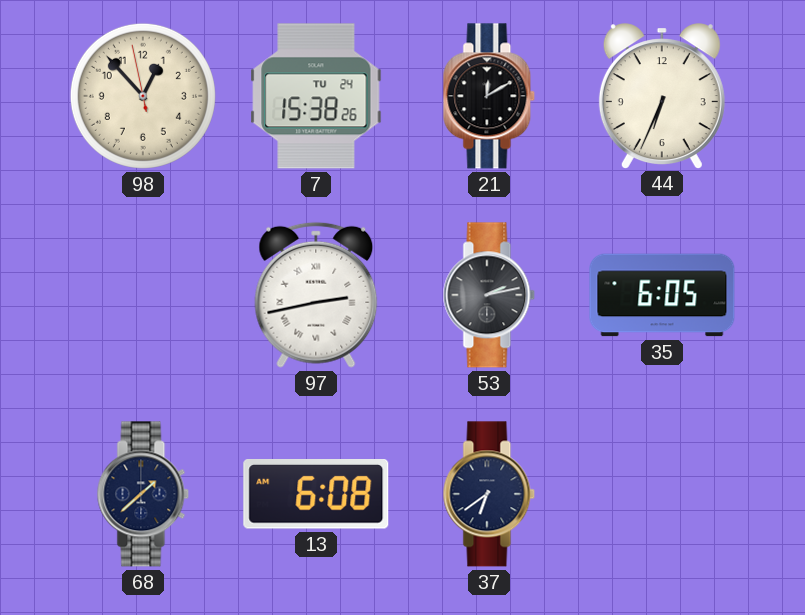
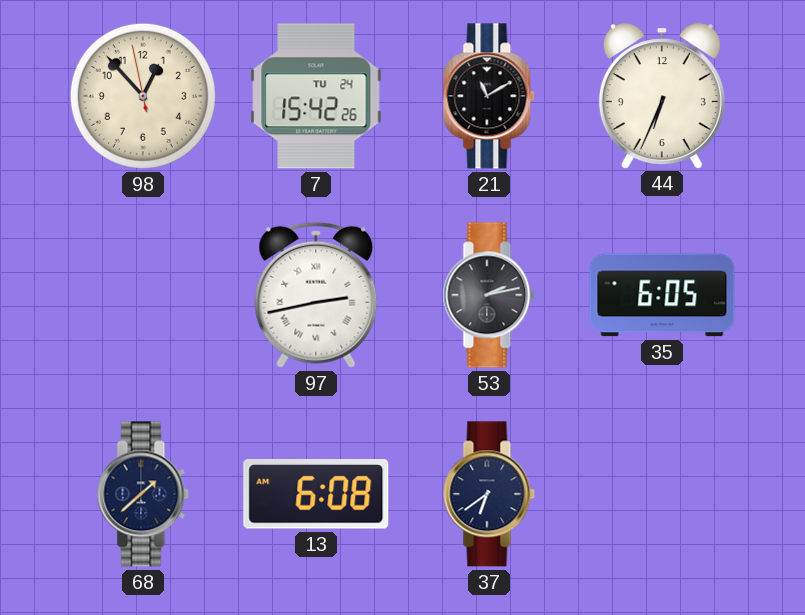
7: 15:38 -> 15:42
21: 12:10 -> 11:10
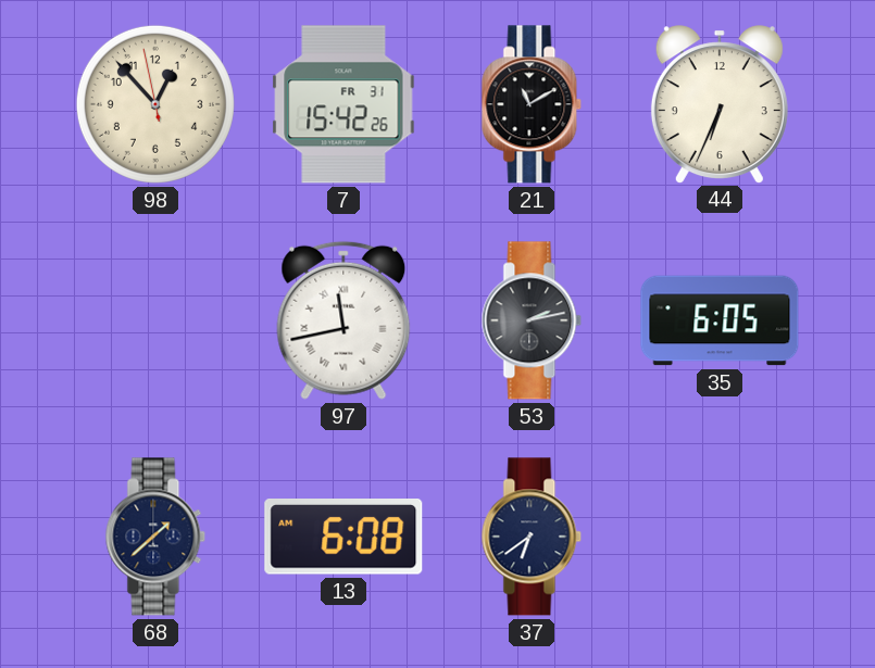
7 date: TU 24 -> FR 31
97: 2:43 -> 11:43
